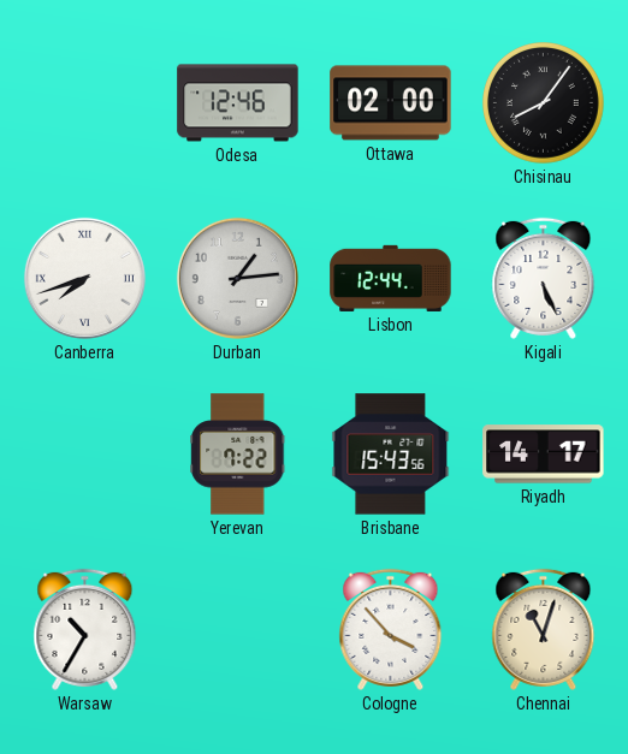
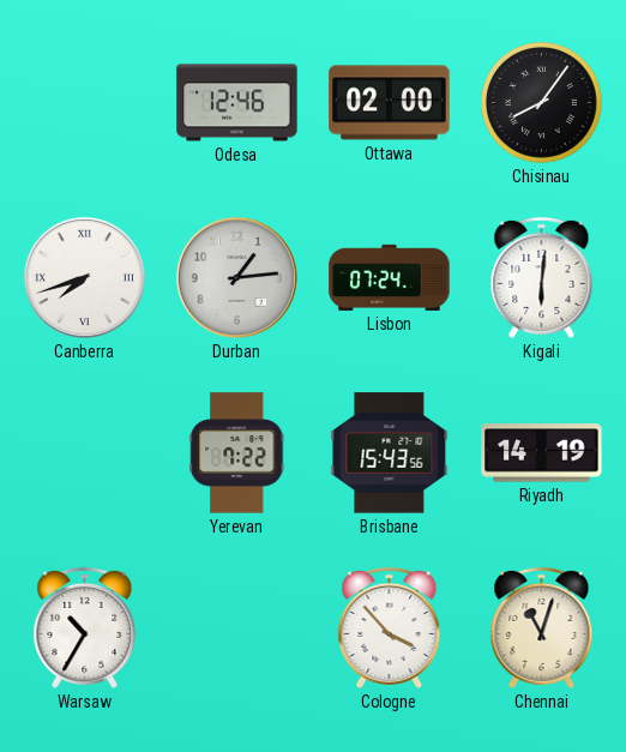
Lisbon: 12:44 -> 07:24
Kigali: 5:26 -> 6:01
Riyadh: 14:17 -> 14:19
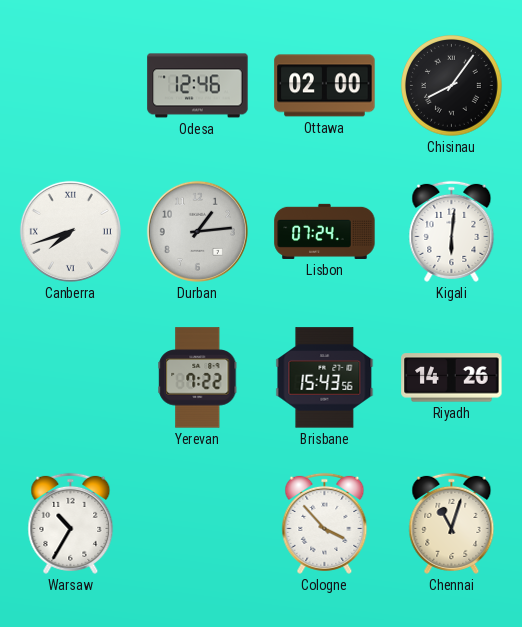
Riyadh: 14:19 -> 14:26
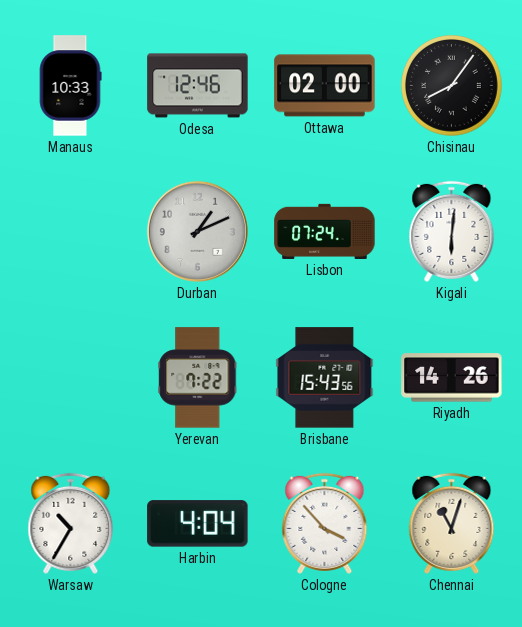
Manaus: none -> 10:33
Canberra: 7:42 -> none
Durban: 1:14 -> 1:11
Harbin: none -> 4:04
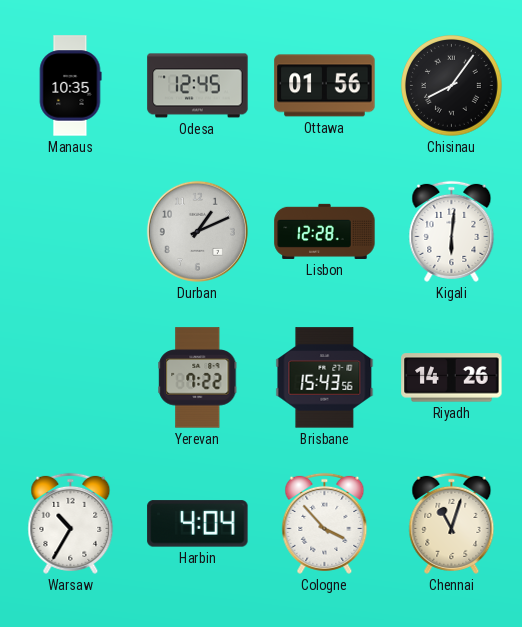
Manaus: 10:33 -> 10:35
Odesa: 12:46 -> 12:45
Ottawa: 02:00 -> 01:56
Lisbon: 07:24 -> 12:28
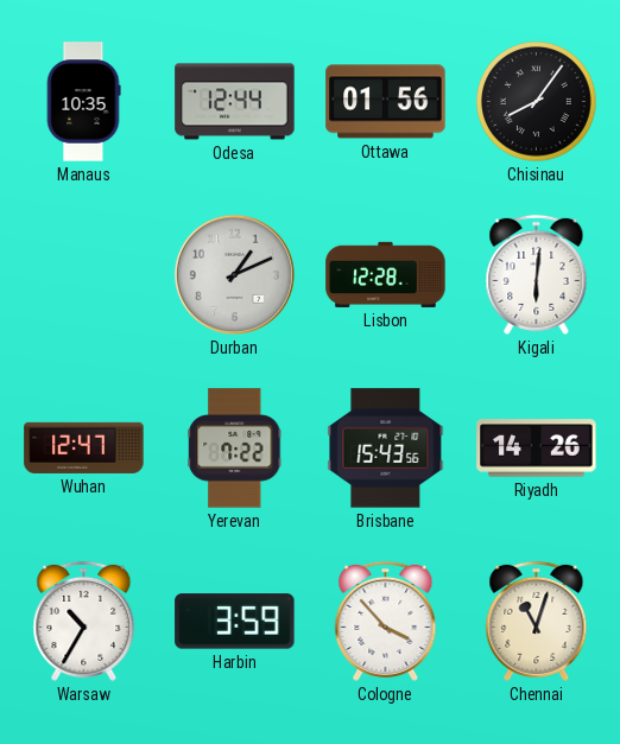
Odesa: 12:45 -> 12:44
Wuhan: none -> 12:47
Harbin: 4:04 -> 3:59
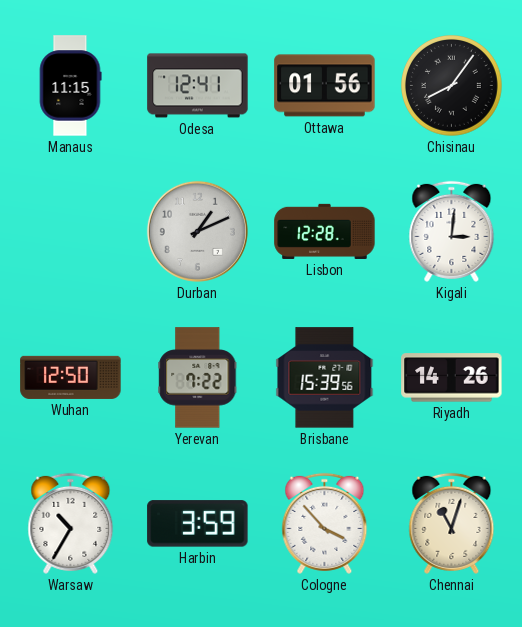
Manaus: 10:35 -> 11:15
Odesa: 12:44 -> 12:41
Kigali: 6:01 -> 3:01
Wuhan: 12:47 -> 12:50
Brisbane: 15:43 -> 15:39
